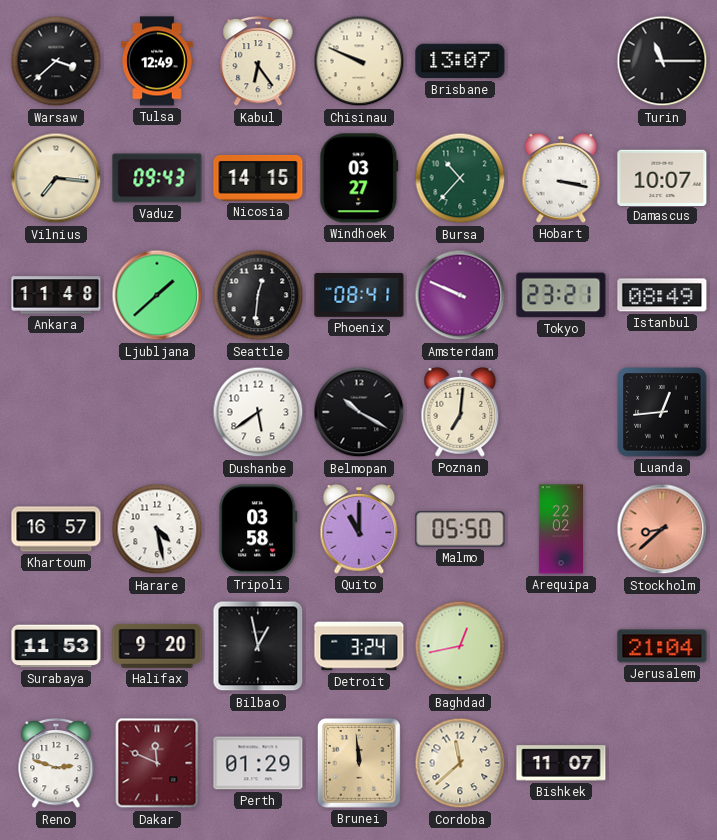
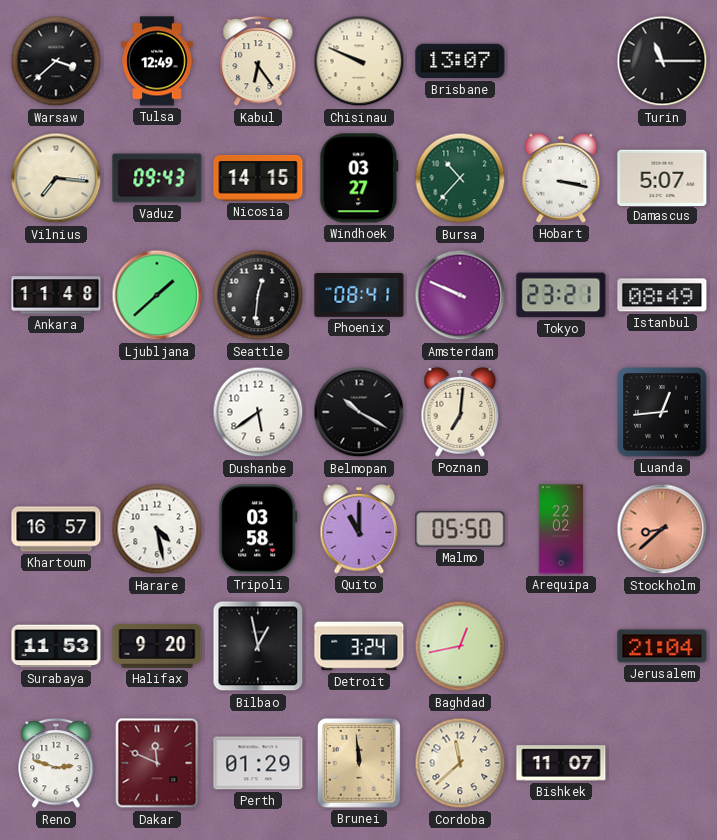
Damascus: 10:07 -> 5:07
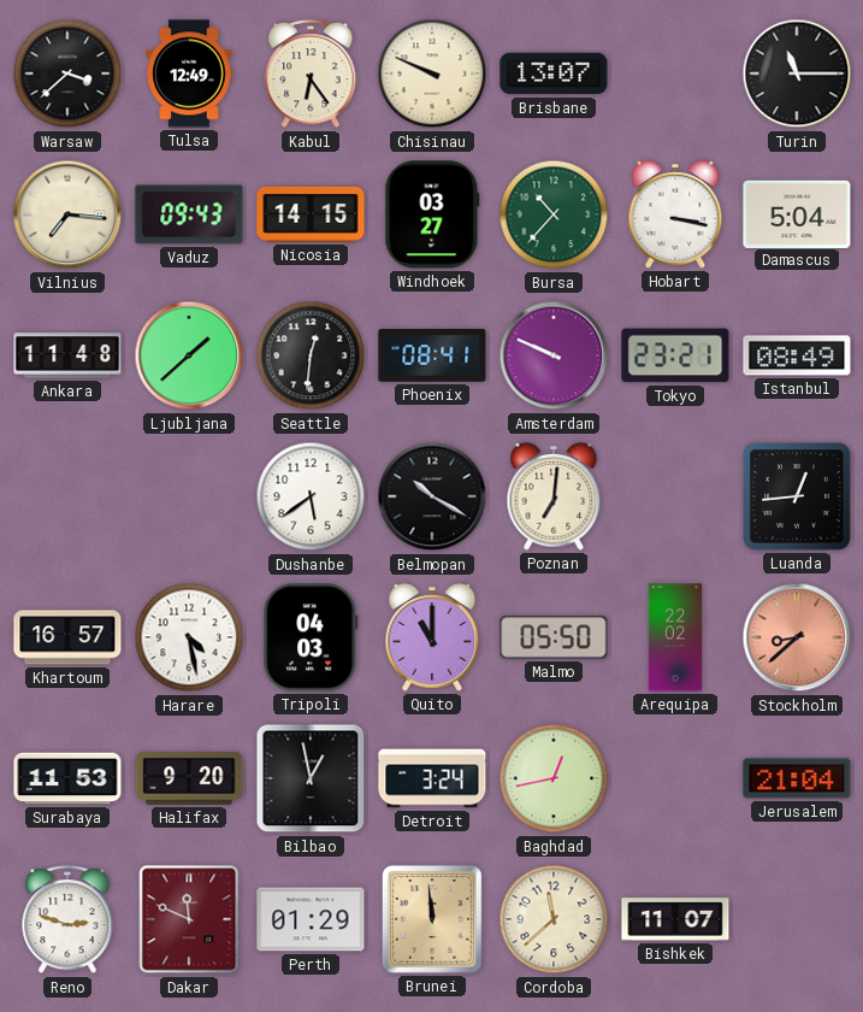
Damascus: 5:07 -> 5:04
Tripoli: 03:58 -> 04:03
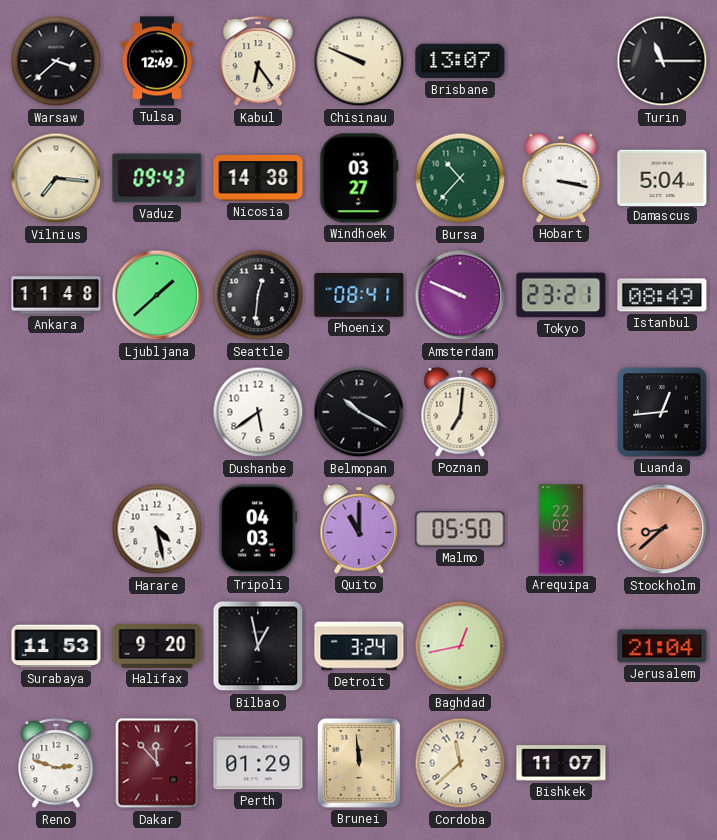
Nicosia: 14:15 -> 14:38
Khartoum: 16:57 -> none
Dakar: 11:49 -> 11:53
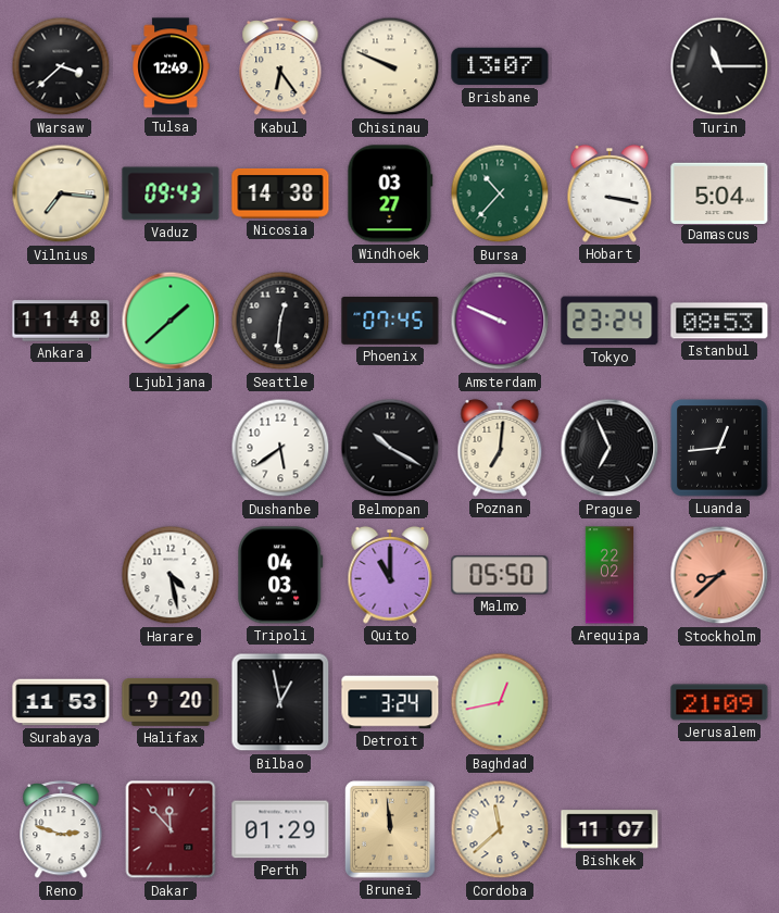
Phoenix: 08:41 -> 07:45
Tokyo: 23:21 -> 23:24
Istanbul: 08:49 -> 08:53
Prague: none -> 6:56
Jerusalem: 21:04 -> 21:09
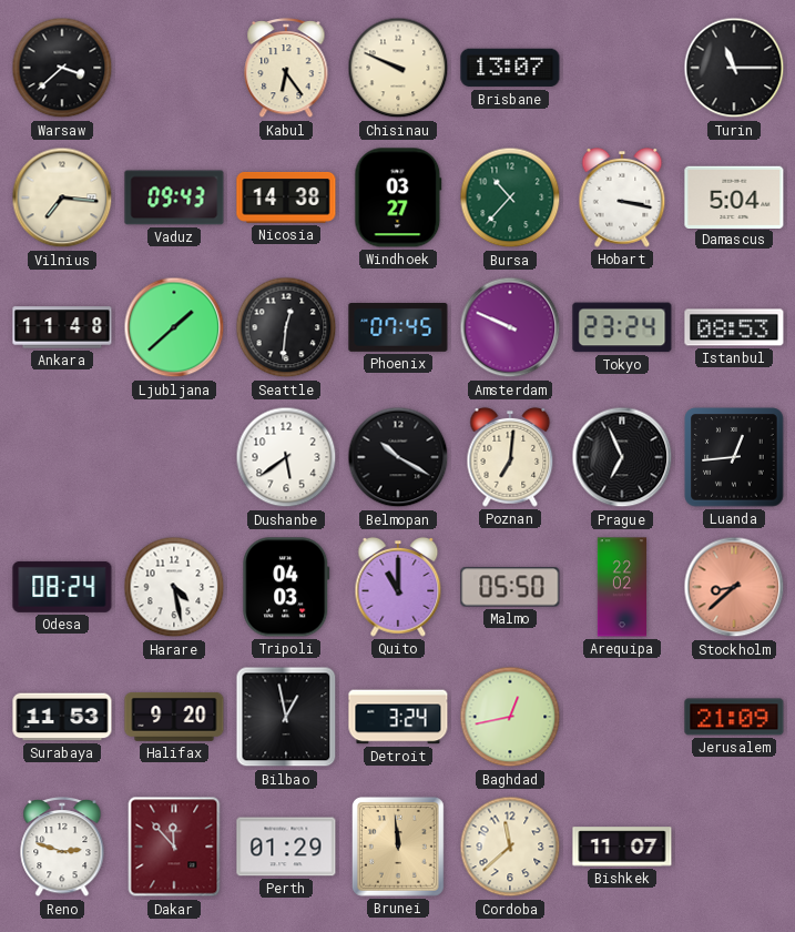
Tulsa: 12:49 -> none
Odesa: none -> 08:24
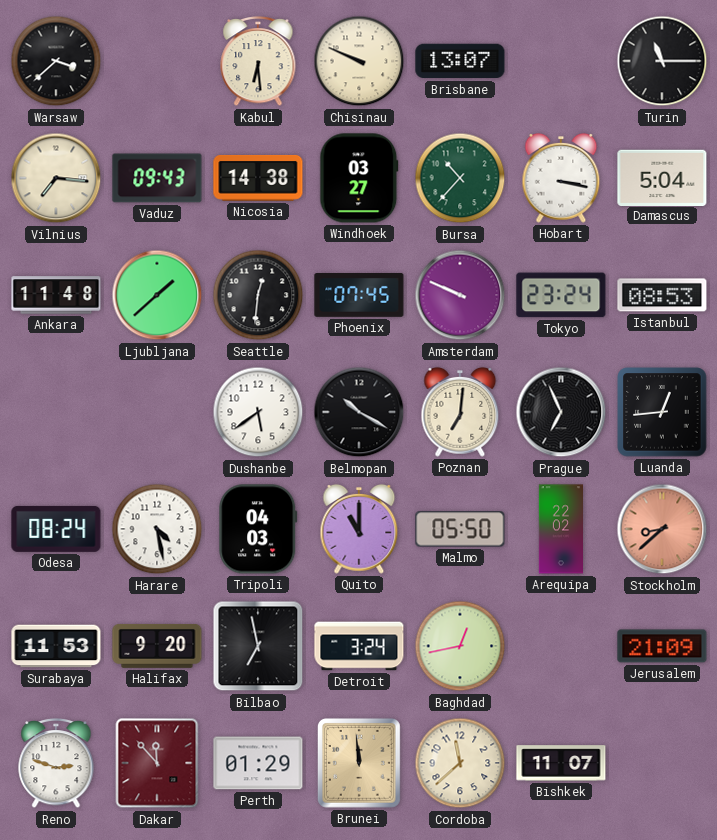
Kabul: 6:24 -> 6:29
Bilbao: 12:58 -> 6:58
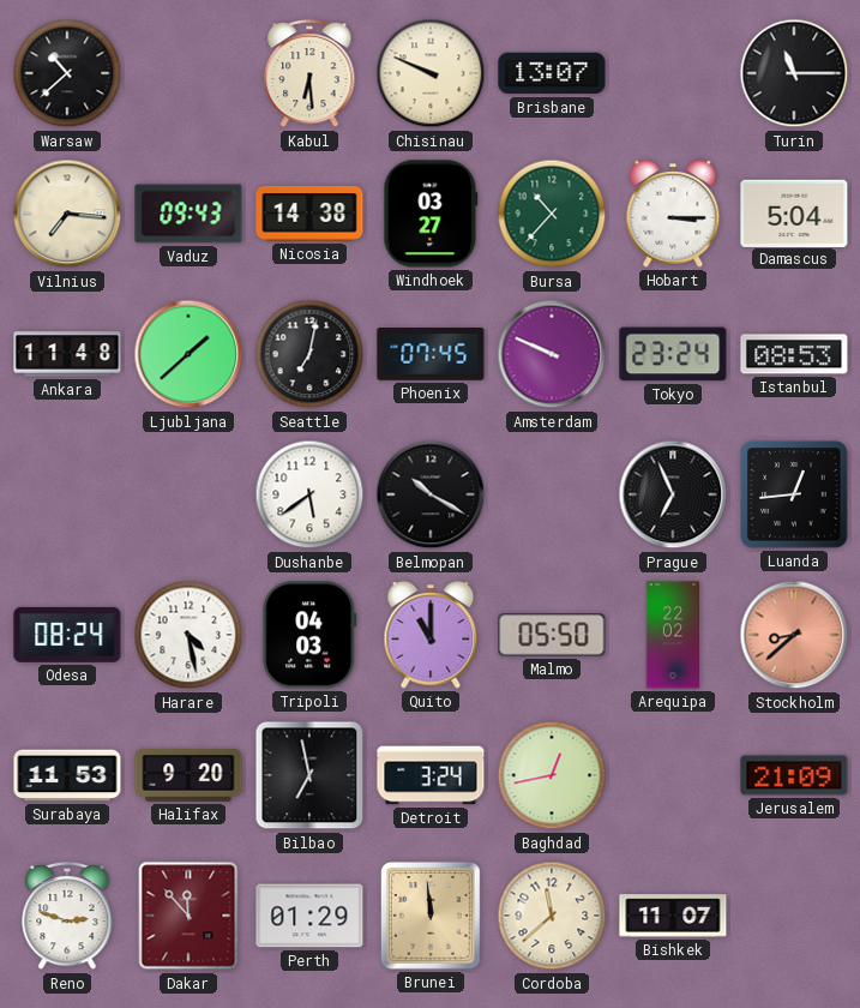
Warsaw: 3:38 -> 10:38
Hobart: 3:17 -> 3:15
Seattle: 12:31 -> 7:02
Poznan: 7:01 -> none
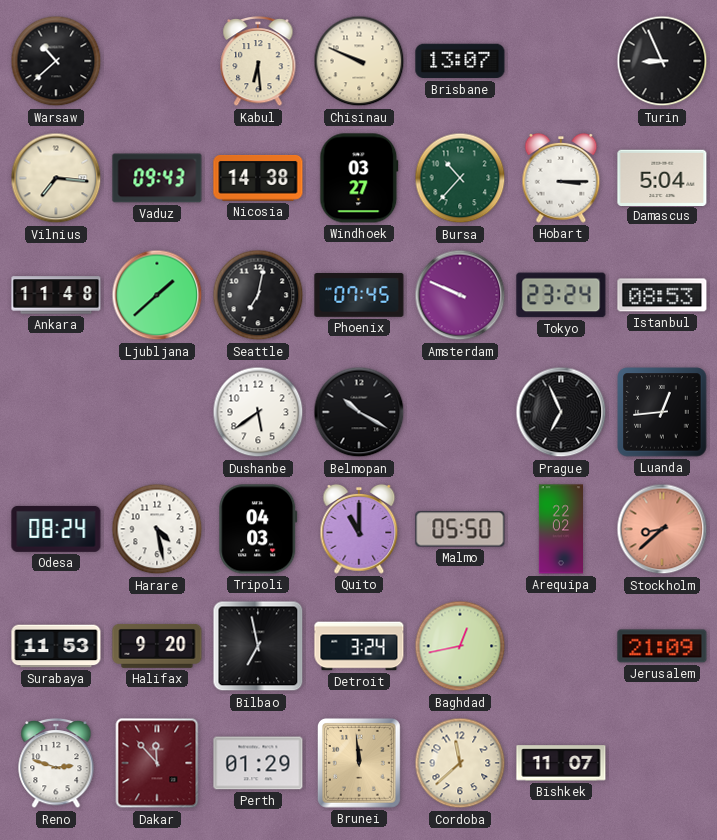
Turin: 11:15 -> 8:56
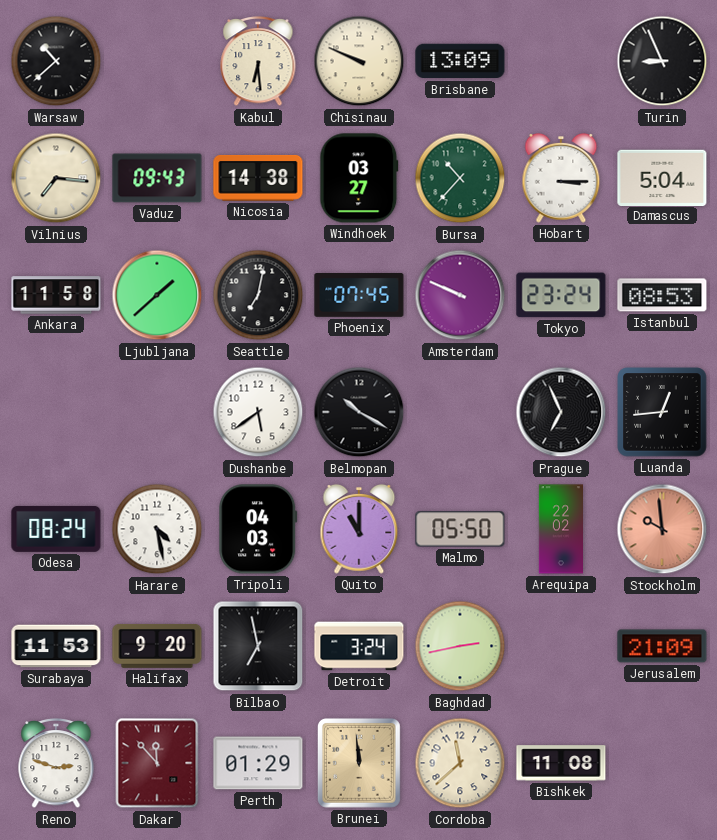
Brisbane: 13:07 -> 13:09
Ankara: 11:48 -> 11:58
Stockholm: 8:38 -> 9:59
Baghdad: 12:43 -> 2:43
Bishkek: 11:07 -> 11:08
